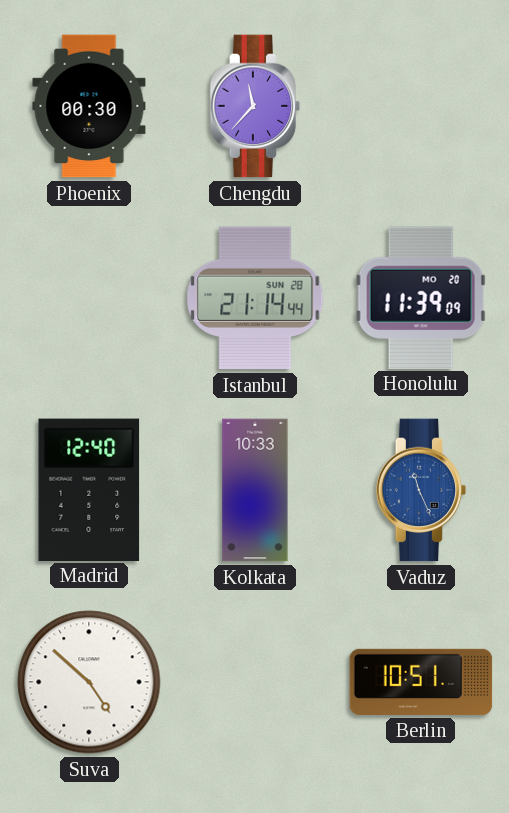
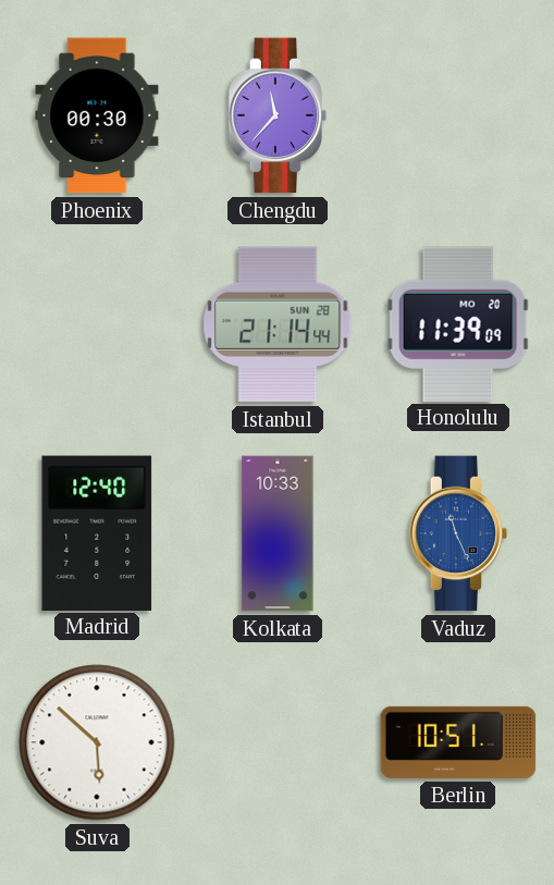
Suva: 4:52 -> 5:52
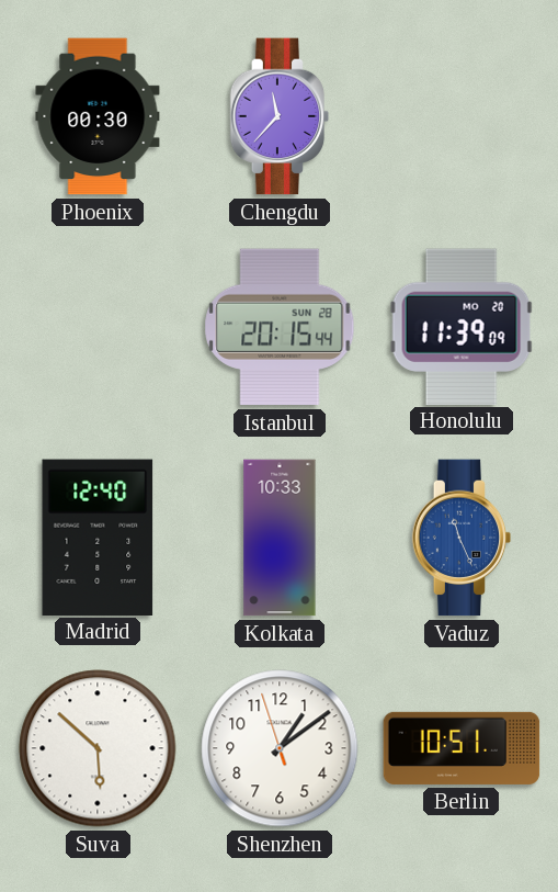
Istanbul: 21:14 -> 20:15
Shenzhen: none -> 1:08
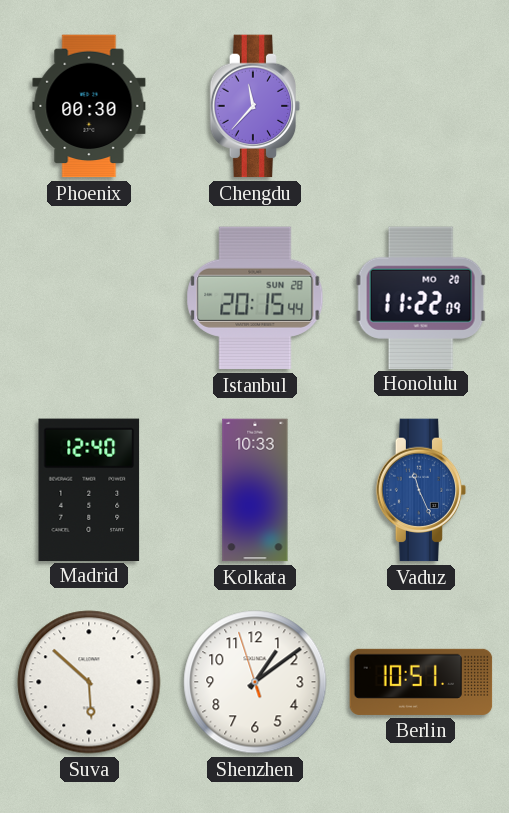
Honolulu: 11:39 -> 11:22
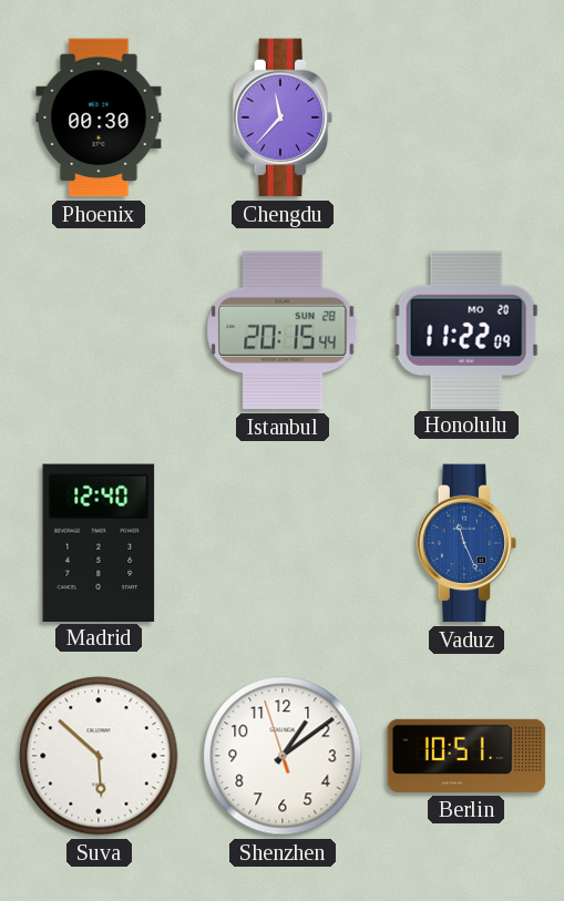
Kolkata: 10:33 -> none
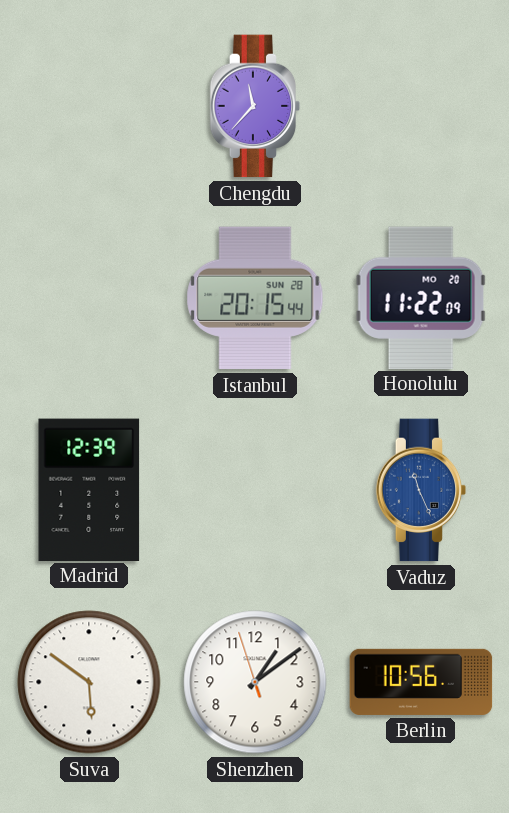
Phoenix: 00:30 -> none
Madrid: 12:40 -> 12:39
Suva: 5:52 -> 5:51
Berlin: 10:51 -> 10:56
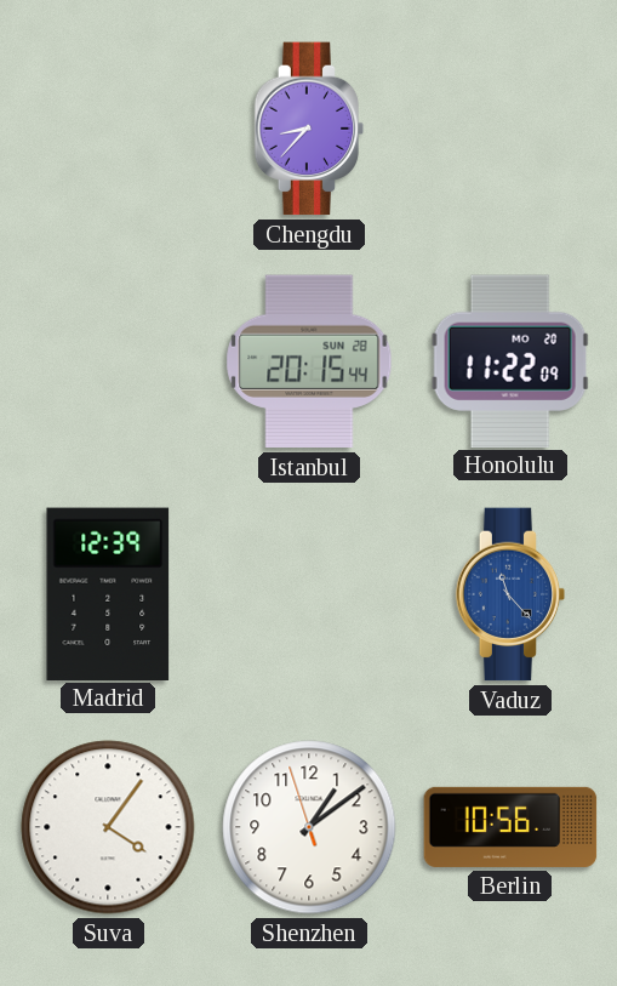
Chengdu: 11:37 -> 8:37
Vaduz: 11:26 -> 11:23
Suva: 5:51 -> 4:06
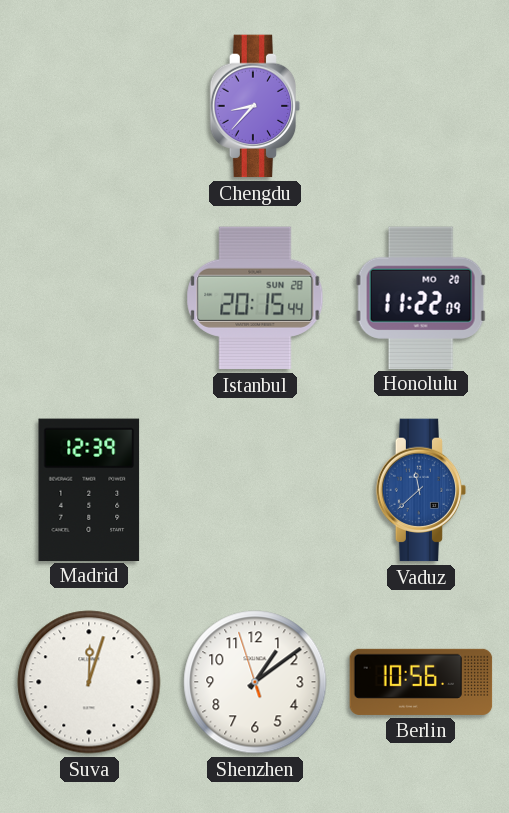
Vaduz: 11:23 -> 11:38
Suva: 4:06 -> 12:03
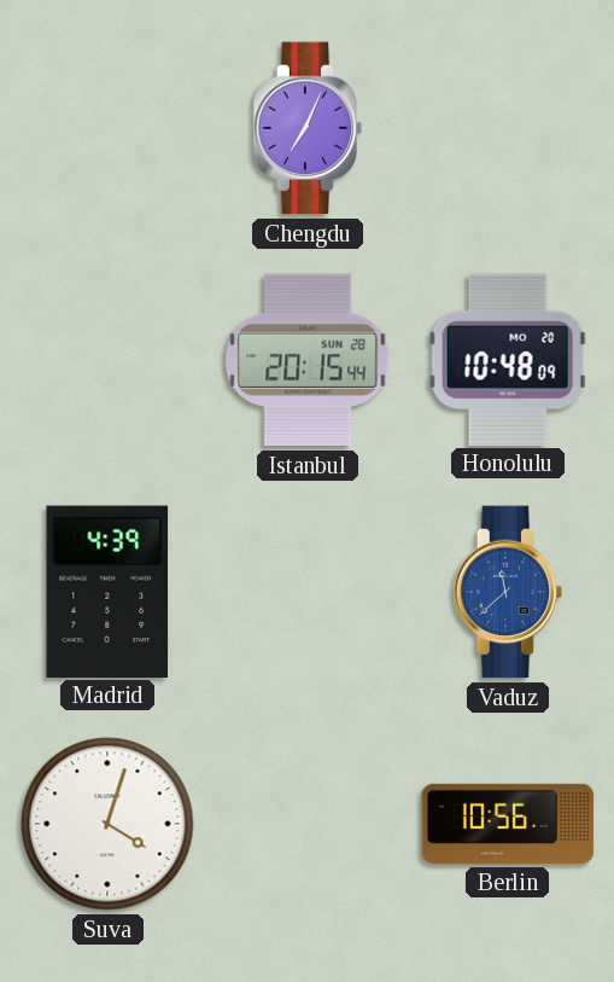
Chengdu: 8:37 -> 7:04
Honolulu: 11:22 -> 10:48
Madrid: 12:39 -> 4:39
Suva: 12:03 -> 4:03
Shenzhen: 1:08 -> none
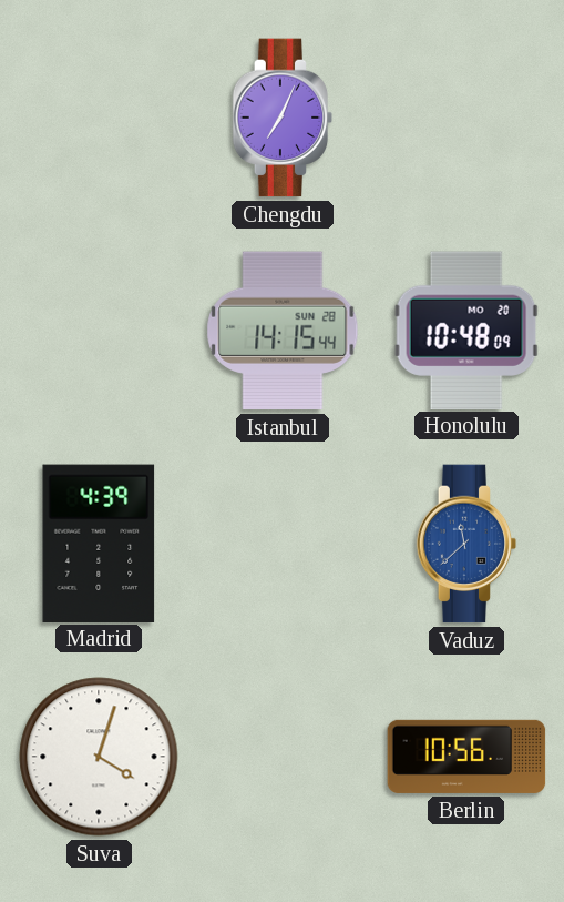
Istanbul: 20:15 -> 14:15
